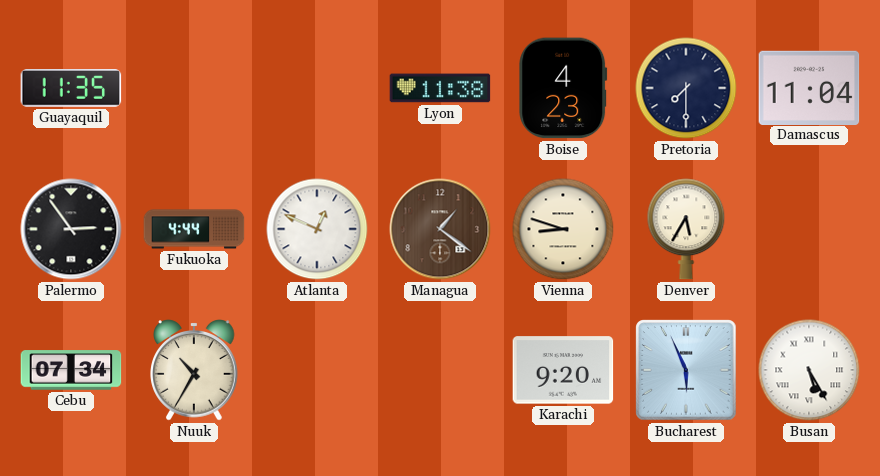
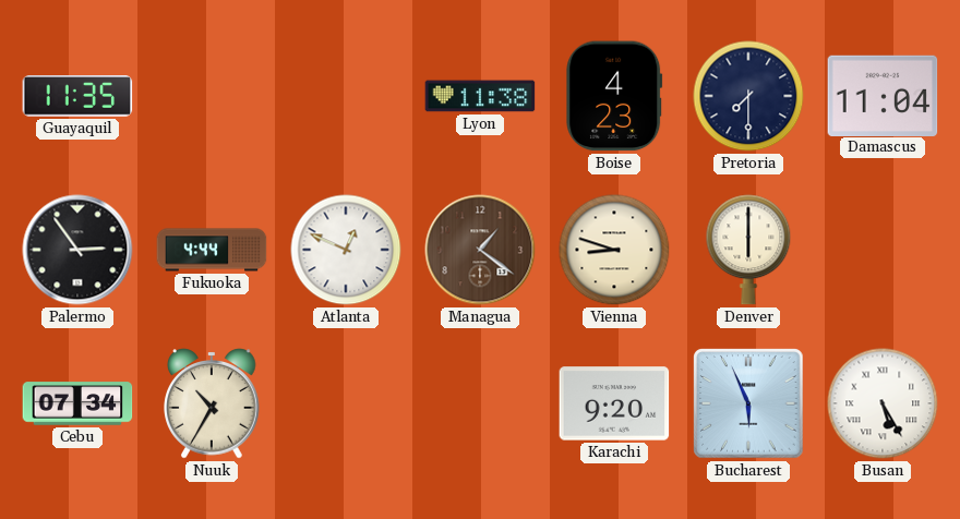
Denver: 5:35 -> 6:00
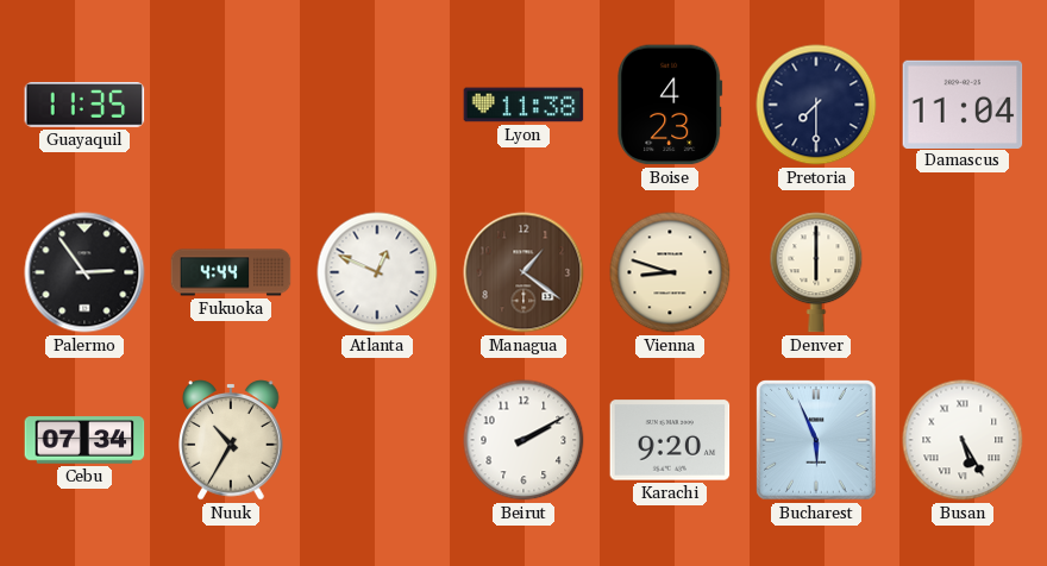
Beirut: none -> 2:10
